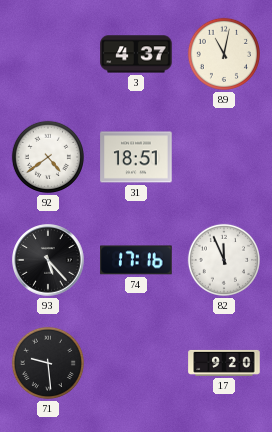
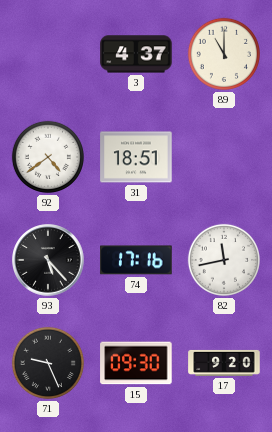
89: 11:02 -> 11:00
82: 11:56 -> 11:43
71: 9:29 -> 9:26
15: none -> 09:30
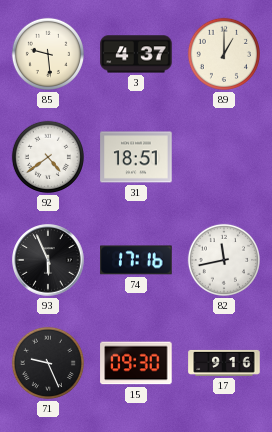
85: none -> 9:29
89: 11:00 -> 1:00
93: 5:23 -> 5:56
17: 9:20 -> 9:16
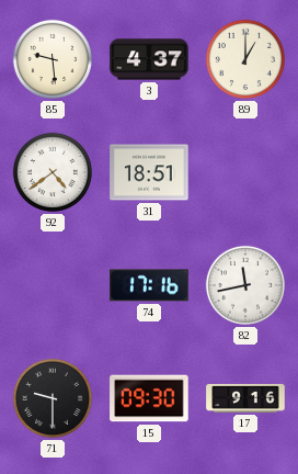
93: 5:56 -> none
71: 9:26 -> 9:30
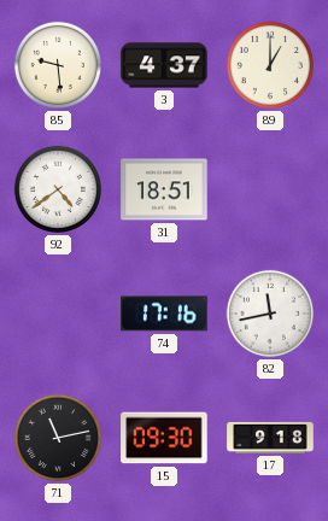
71: 9:30 -> 11:13
17: 9:16 -> 9:18
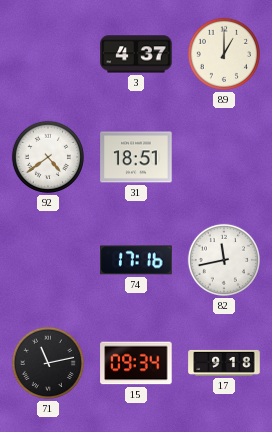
85: 9:29 -> none
15: 09:30 -> 09:34
